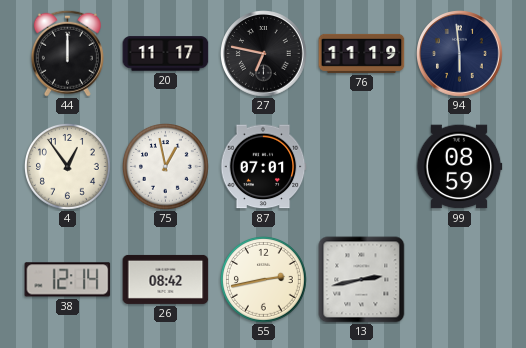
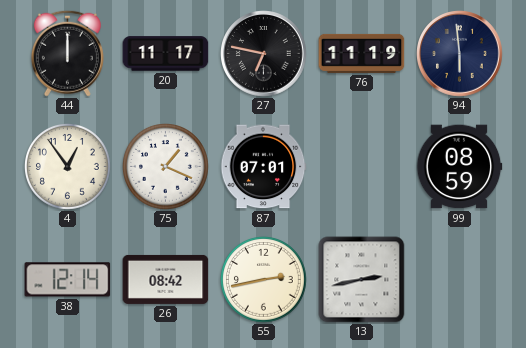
75: 12:58 -> 1:19
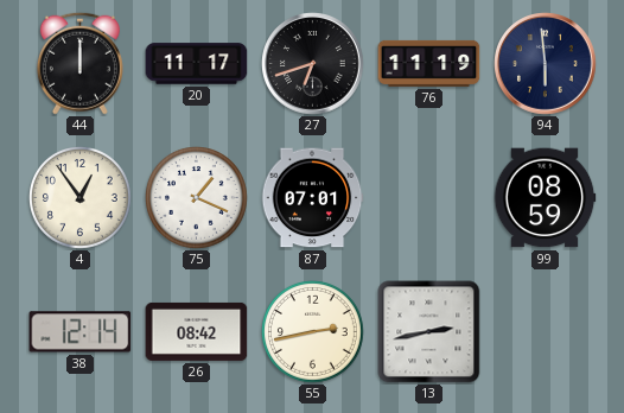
27: 6:47 -> 6:42
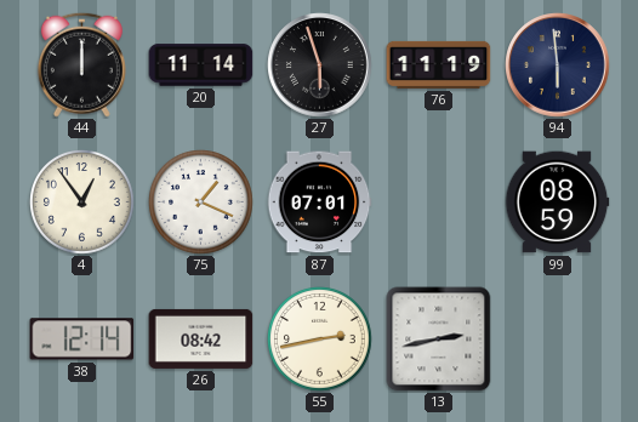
20: 11:17 -> 11:14
27: 6:42 -> 5:57
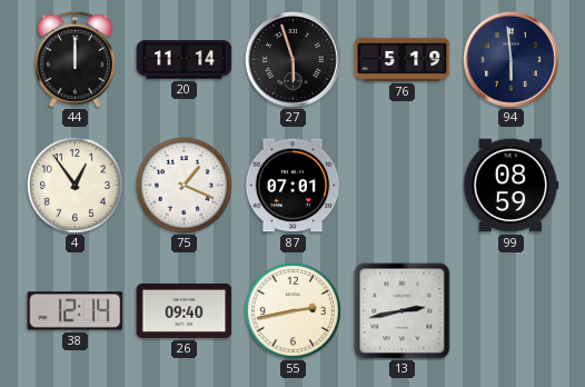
76: 11:19 -> 5:19
26: 08:42 -> 09:40
